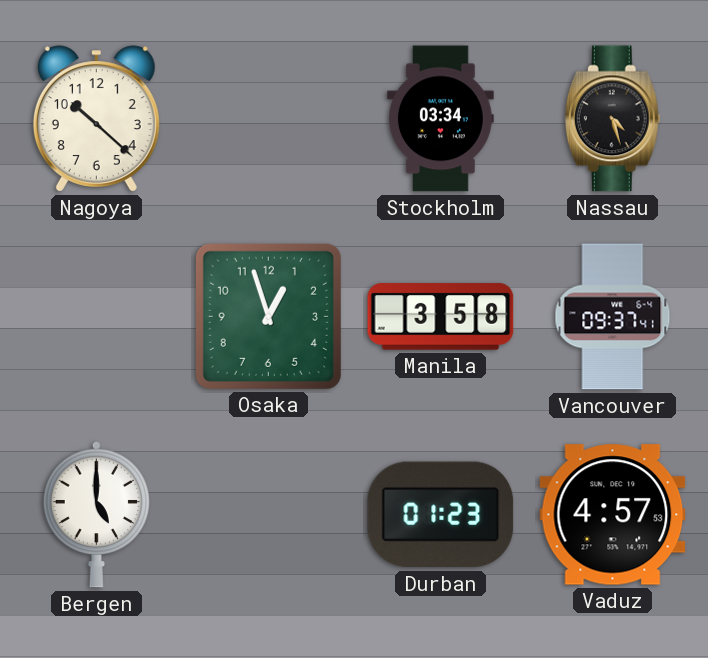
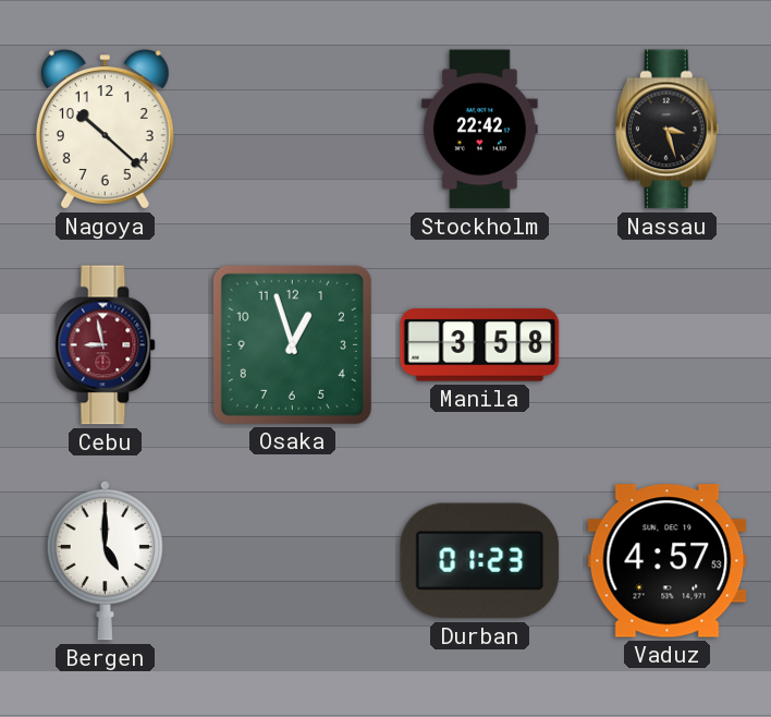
Stockholm: 03:34 -> 22:42
Nassau: 4:27 -> 3:27
Cebu: none -> 8:58
Vancouver: 09:37 -> none
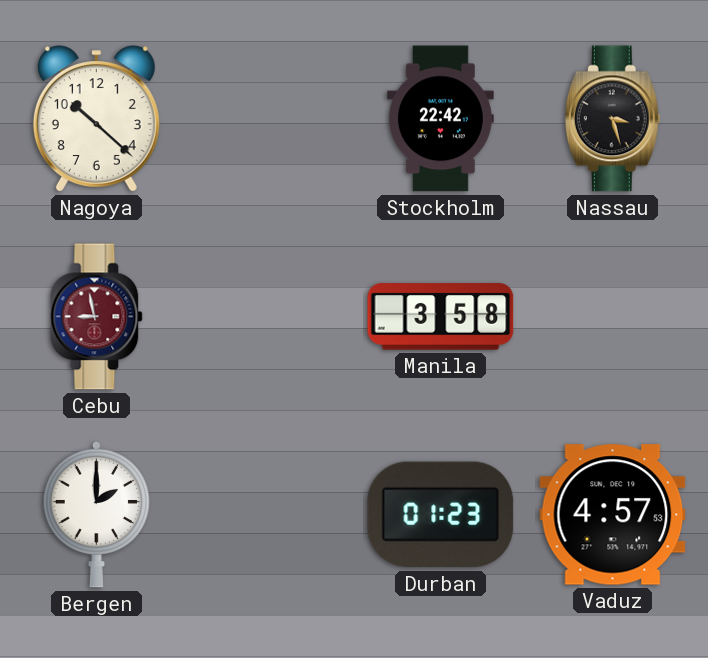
Osaka: 12:57 -> none
Bergen: 5:00 -> 2:00
